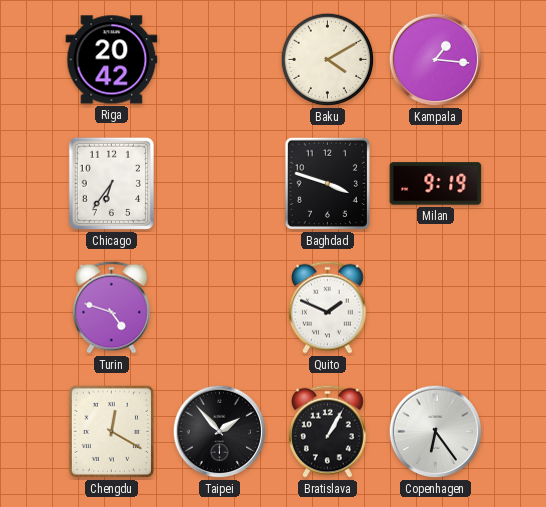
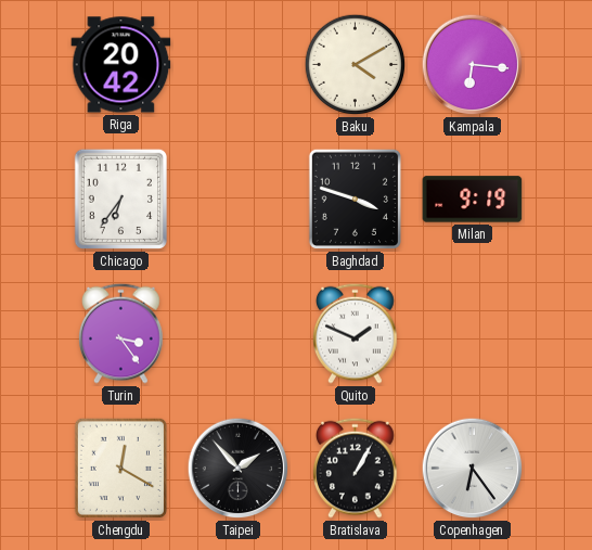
Kampala: 1:16 -> 6:16
Turin: 4:48 -> 3:24
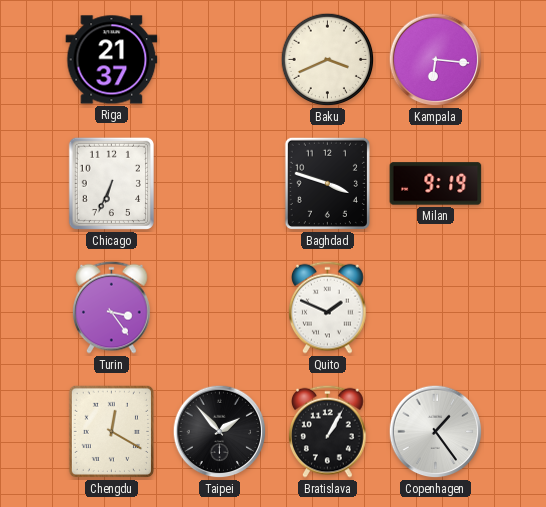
Riga: 20:42 -> 21:37
Baku: 4:10 -> 3:41
Chicago: 6:36 -> 6:34
Copenhagen: 6:24 -> 1:24
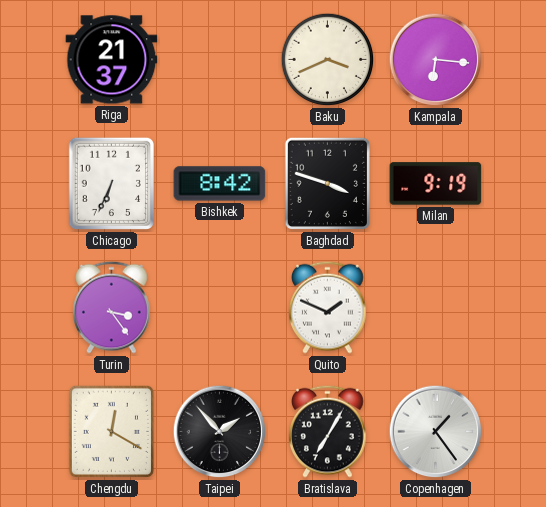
Bishkek: none -> 8:42
Bratislava: 1:05 -> 7:05
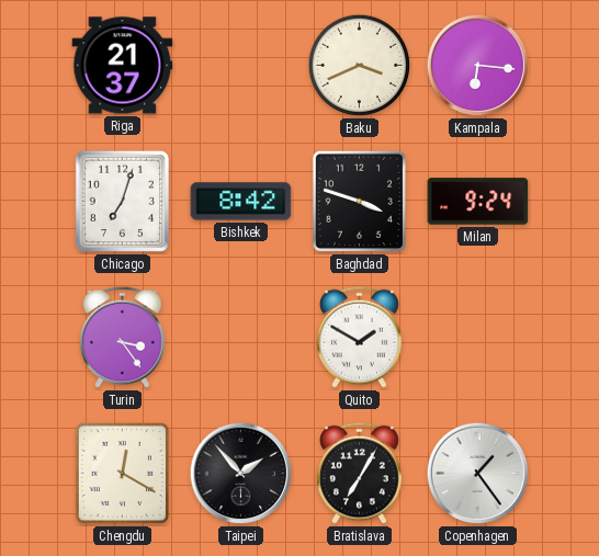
Chicago: 6:34 -> 7:03
Milan: 9:19 -> 9:24
Quito: 1:49 -> 1:50
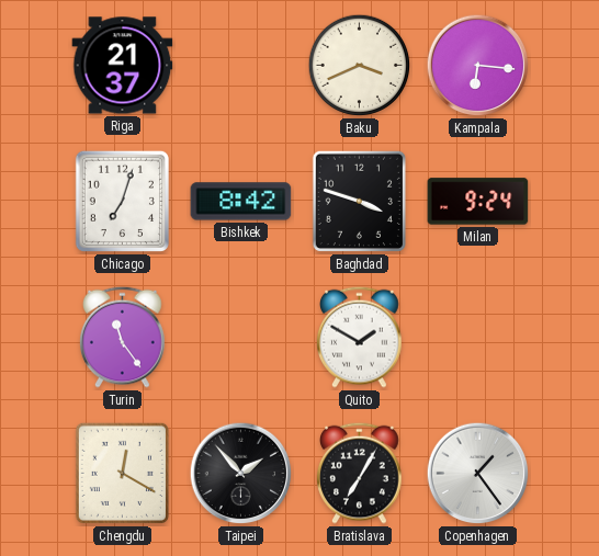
Turin: 3:24 -> 11:24
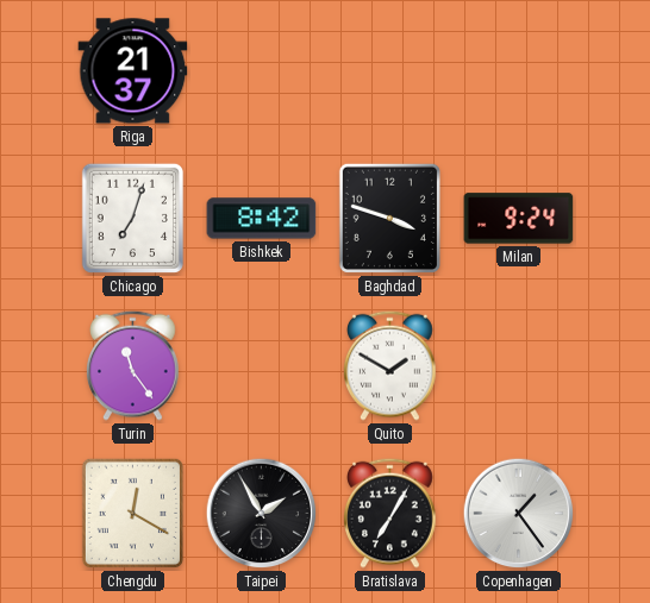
Baku: 3:41 -> none
Kampala: 6:16 -> none
Taipei: 1:53 -> 1:55
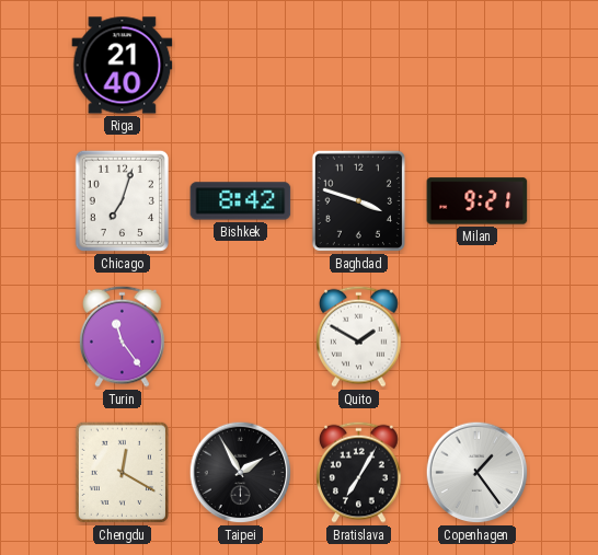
Riga: 21:37 -> 21:40
Milan: 9:24 -> 9:21
